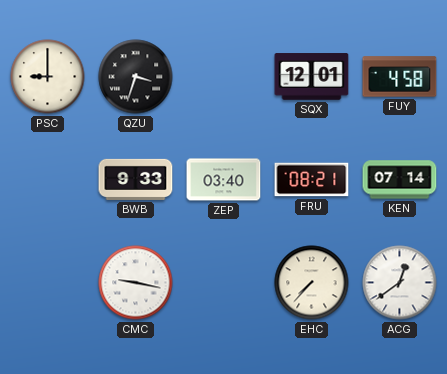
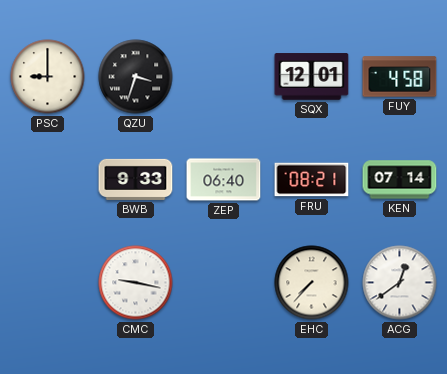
ZEP: 03:40 -> 06:40
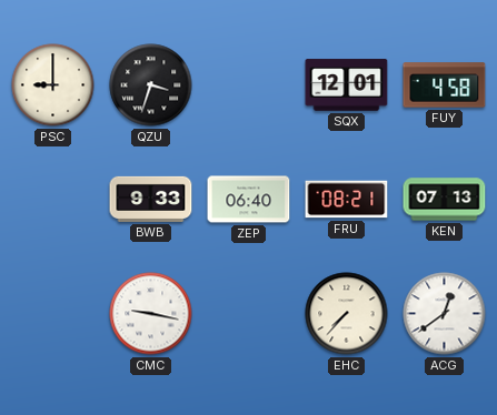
KEN: 07:14 -> 07:13
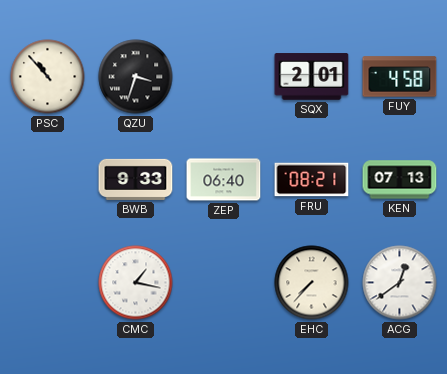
PSC: 9:00 -> 10:53
SQX: 12:01 -> 2:01
CMC: 9:17 -> 1:17
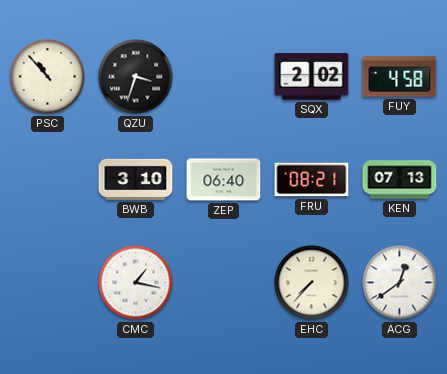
SQX: 2:01 -> 2:02
BWB: 9:33 -> 3:10
